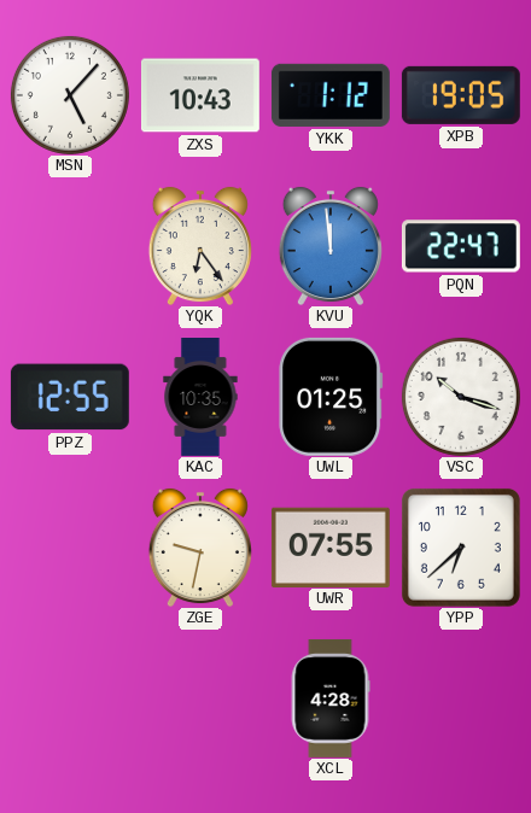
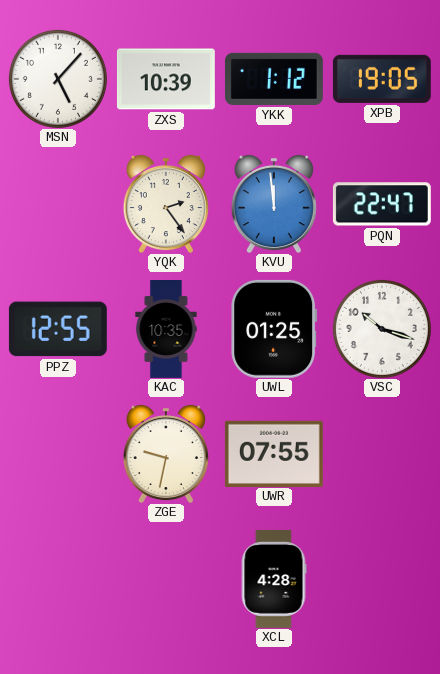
ZXS: 10:43 -> 10:39
YQK: 6:24 -> 2:24
YPP: 6:38 -> none
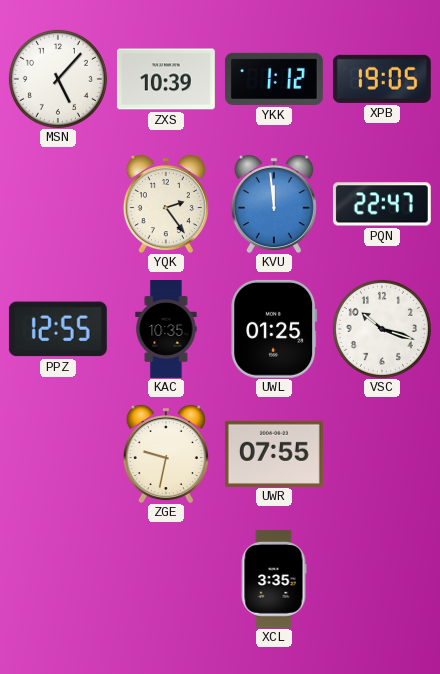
XCL: 4:28 -> 3:35
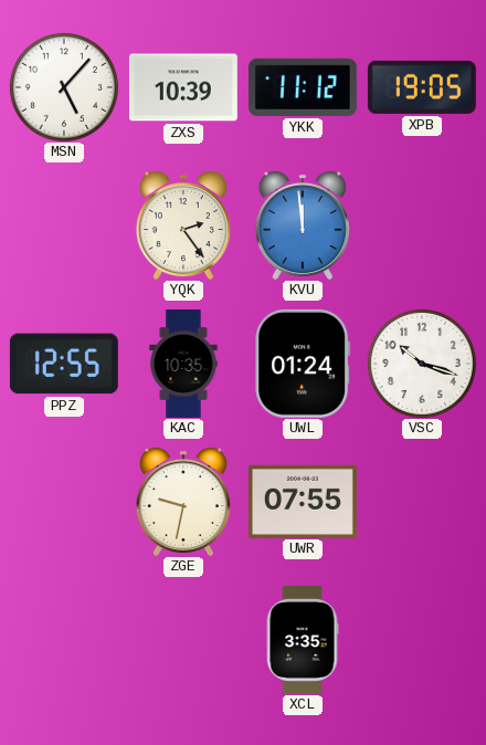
YKK: 1:12 -> 11:12
PQN: 22:47 -> none
UWL: 01:25 -> 01:24
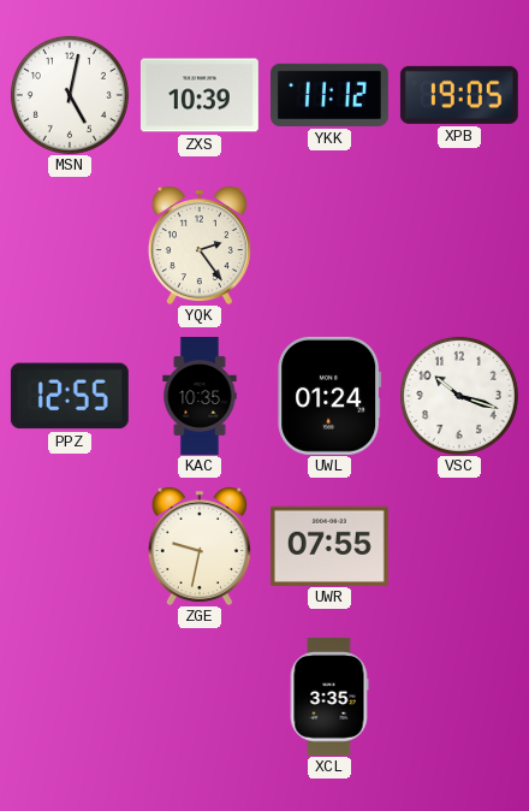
MSN: 5:07 -> 5:02
KVU: 11:59 -> none
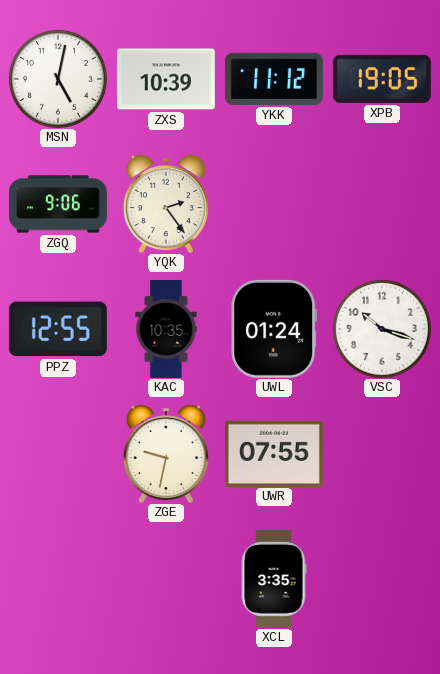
ZGQ: none -> 9:06
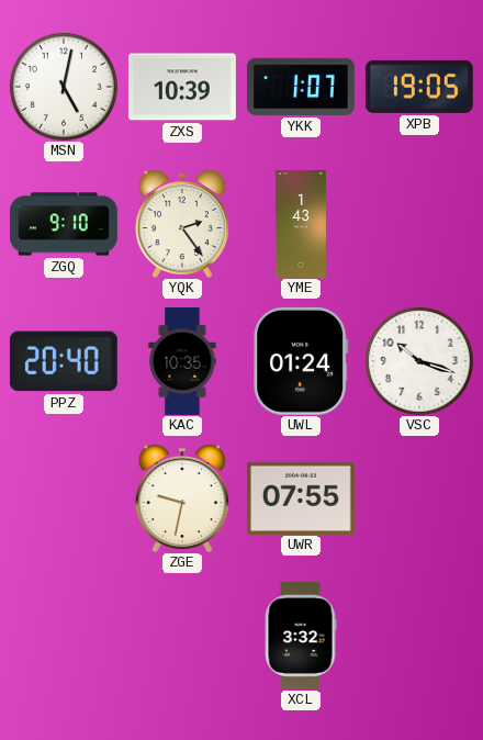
YKK: 11:12 -> 1:07
ZGQ: 9:06 -> 9:10
YME: none -> 1:43
PPZ: 12:55 -> 20:40
XCL: 3:35 -> 3:32
